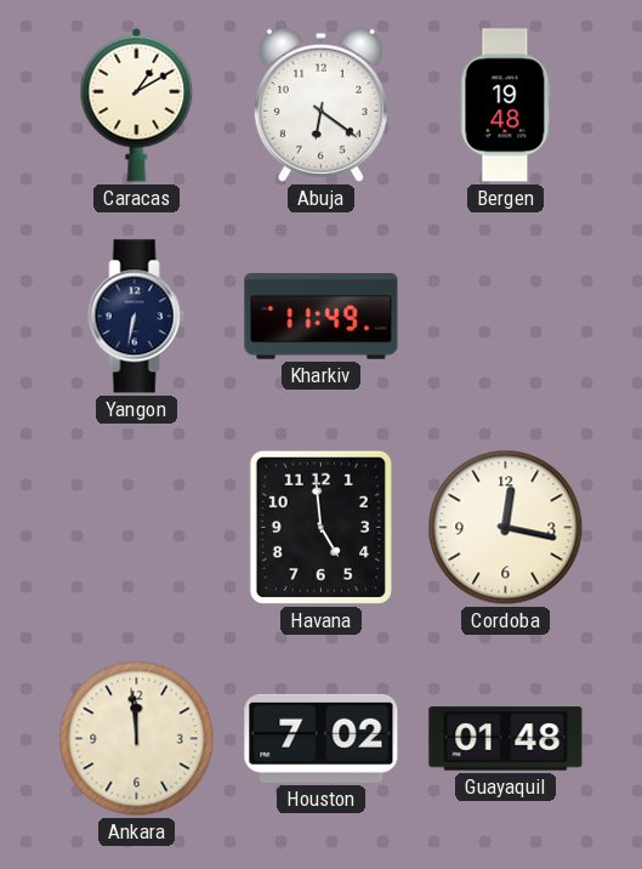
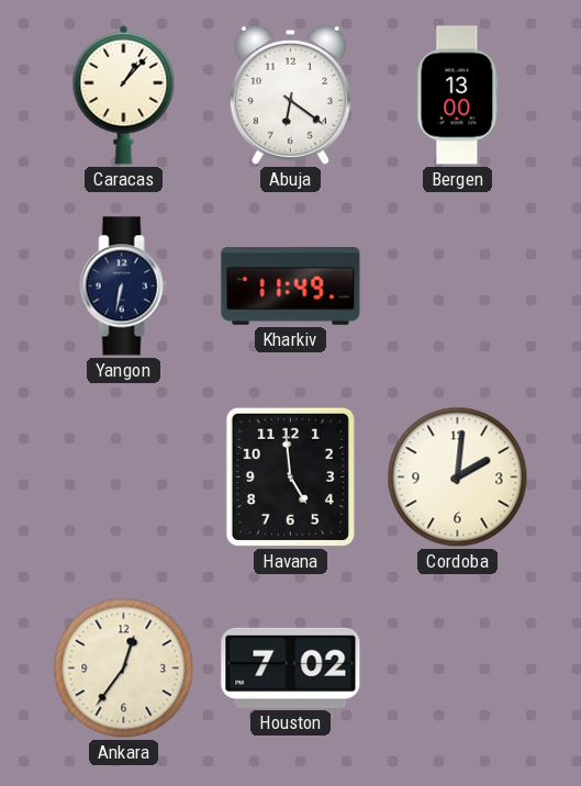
Caracas: 1:10 -> 1:07
Bergen: 19:48 -> 13:00
Cordoba: 12:17 -> 2:01
Ankara: 11:59 -> 12:36
Guayaquil: 01:48 -> none
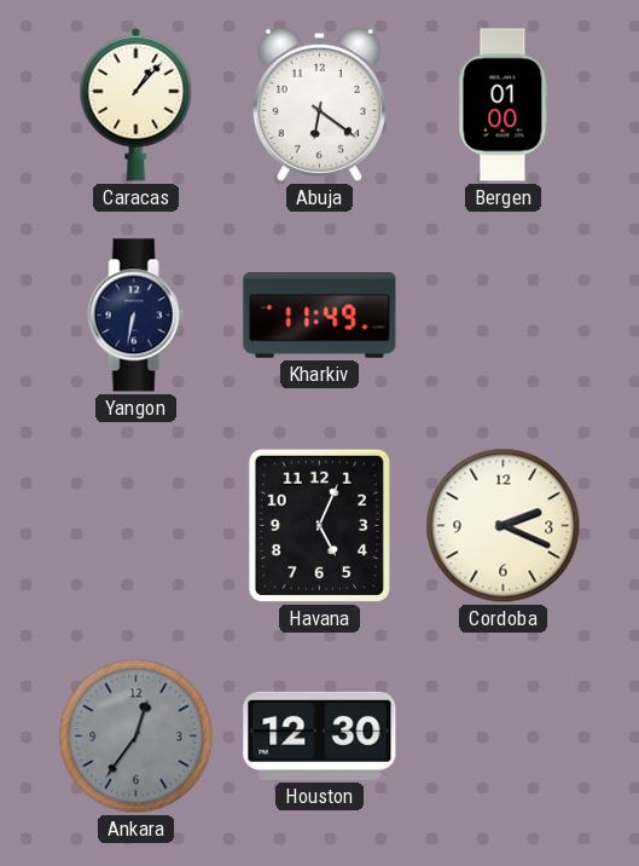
Bergen: 13:00 -> 01:00
Havana: 4:59 -> 5:04
Cordoba: 2:01 -> 2:19
Ankara dial: cream -> grey
Houston: 7:02 -> 12:30
